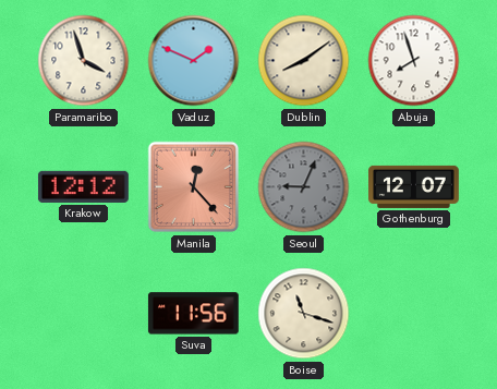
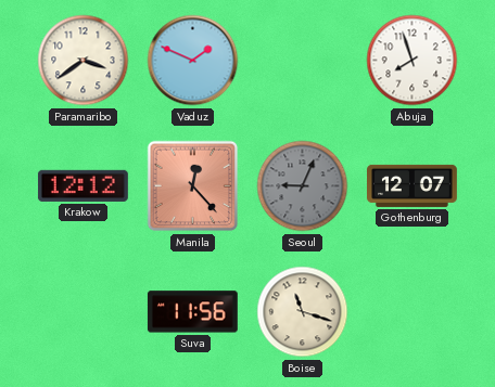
Paramaribo: 3:57 -> 3:39
Dublin: 8:09 -> none
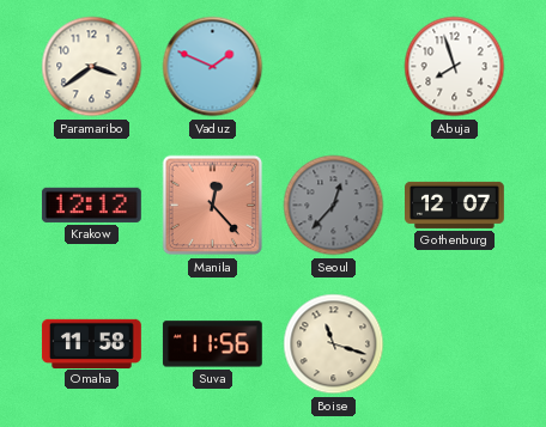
Seoul: 9:04 -> 12:37
Omaha: none -> 11:58
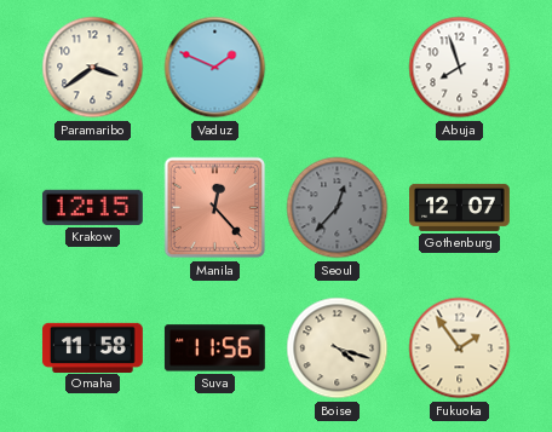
Krakow: 12:12 -> 12:15
Boise: 11:18 -> 4:18
Fukuoka: none -> 1:54
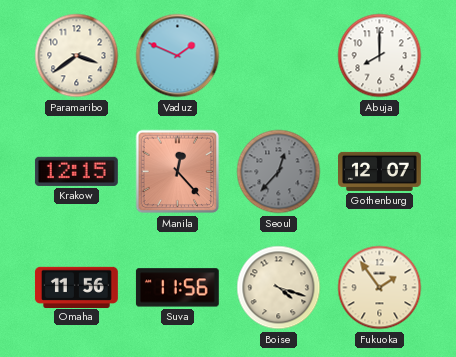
Abuja: 7:57 -> 8:00
Omaha: 11:58 -> 11:56
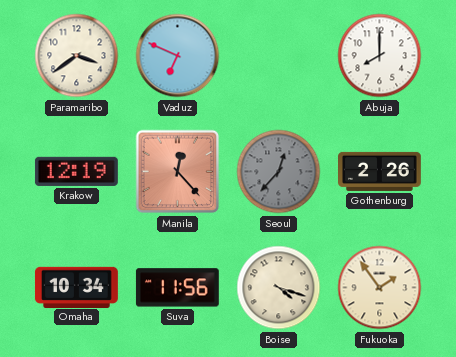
Vaduz: 1:49 -> 6:49
Krakow: 12:15 -> 12:19
Gothenburg: 12:07 -> 2:26
Omaha: 11:56 -> 10:34
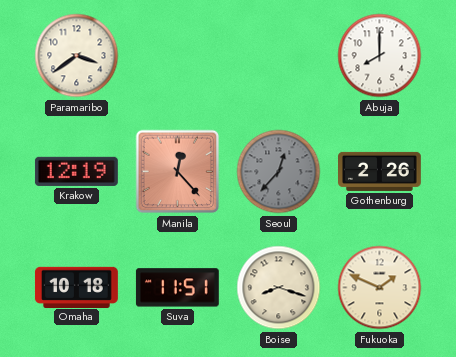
Vaduz: 6:49 -> none
Omaha: 10:34 -> 10:18
Suva: 11:56 -> 11:51
Boise: 4:18 -> 8:18
Fukuoka: 1:54 -> 1:49
